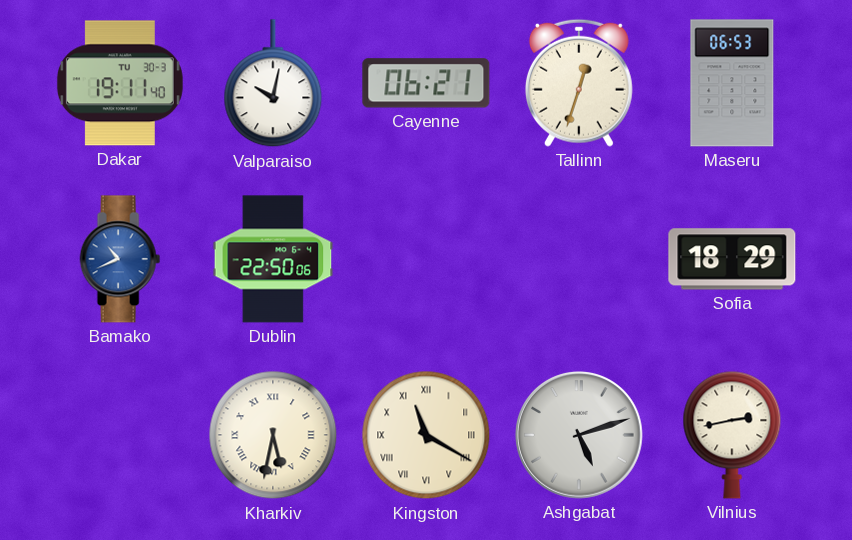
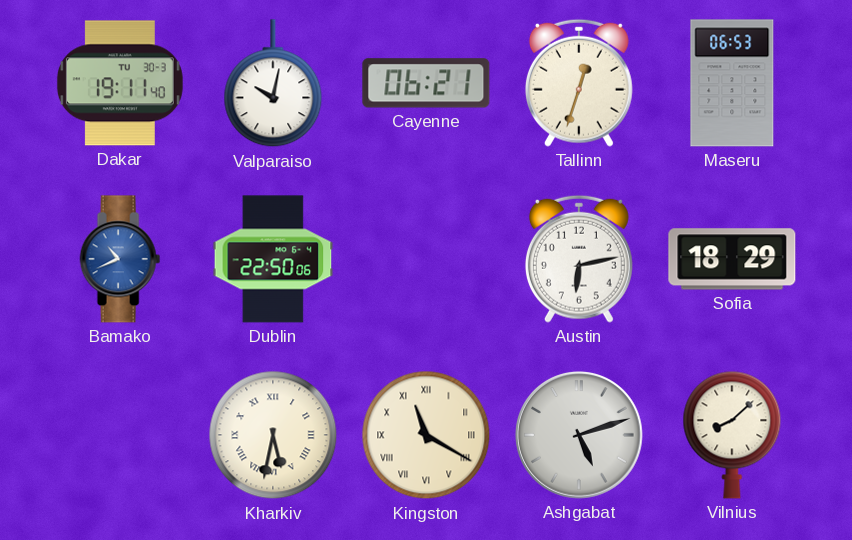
Austin: none -> 6:13
Vilnius: 2:43 -> 8:08
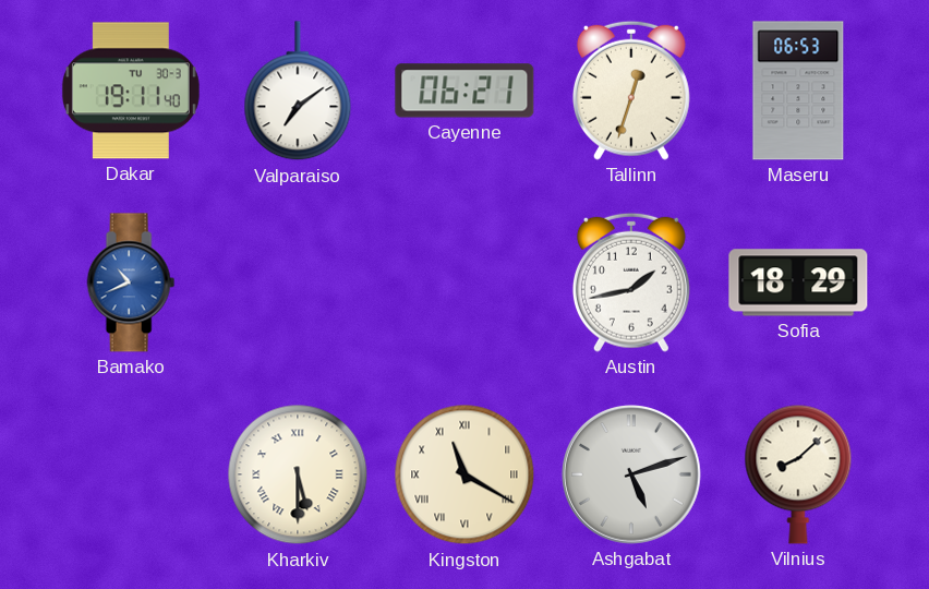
Valparaiso: 10:02 -> 7:09
Dublin: 22:50 -> none
Austin: 6:13 -> 1:43
Kharkiv: 5:32 -> 5:30
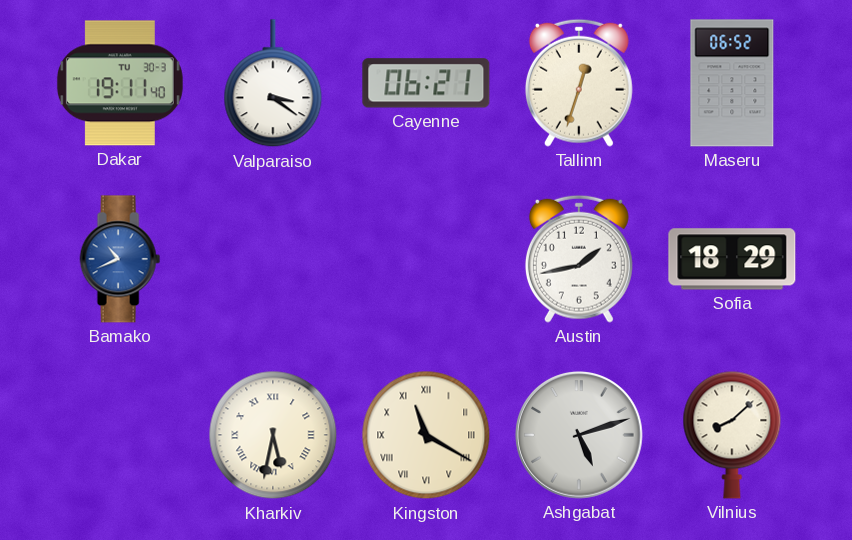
Valparaiso: 7:09 -> 3:21
Maseru: 06:53 -> 06:52
Kharkiv: 5:30 -> 5:32
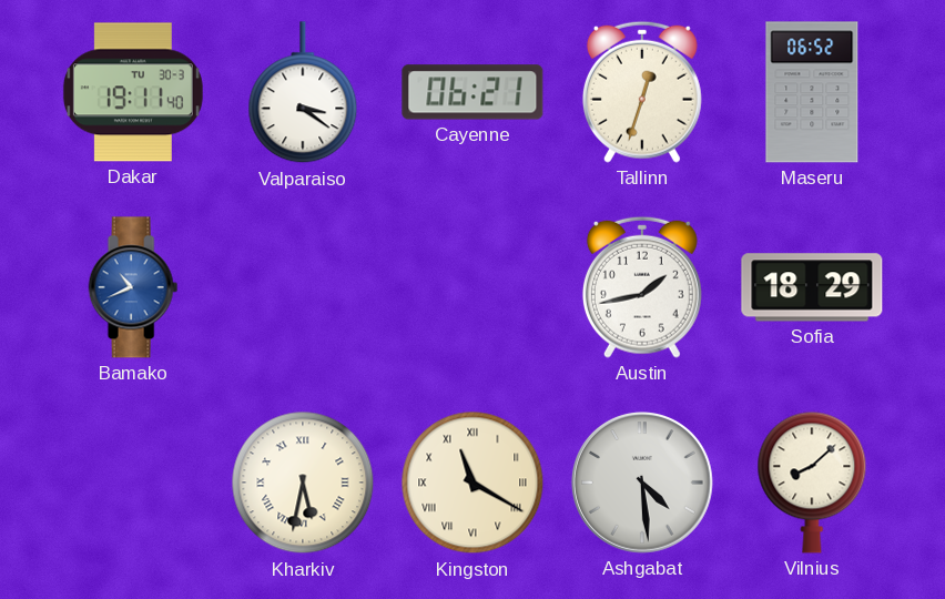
Ashgabat: 5:12 -> 4:29
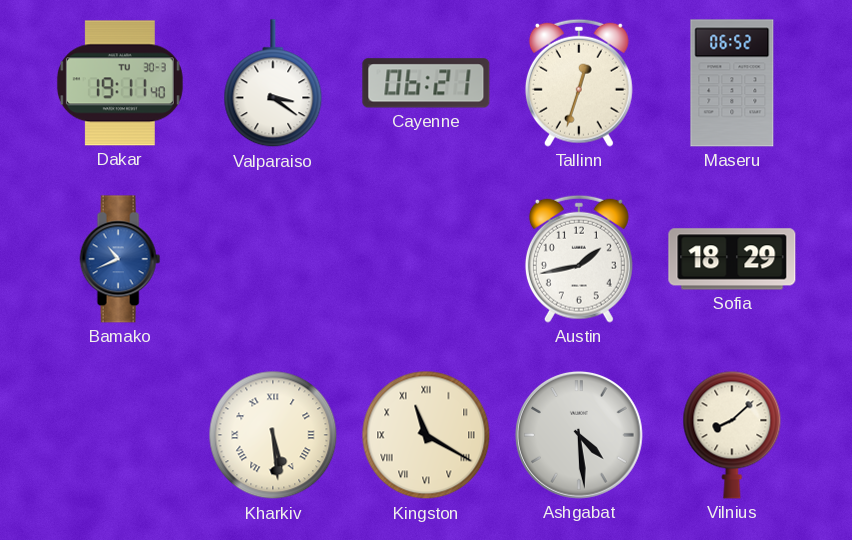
Kharkiv: 5:32 -> 5:29
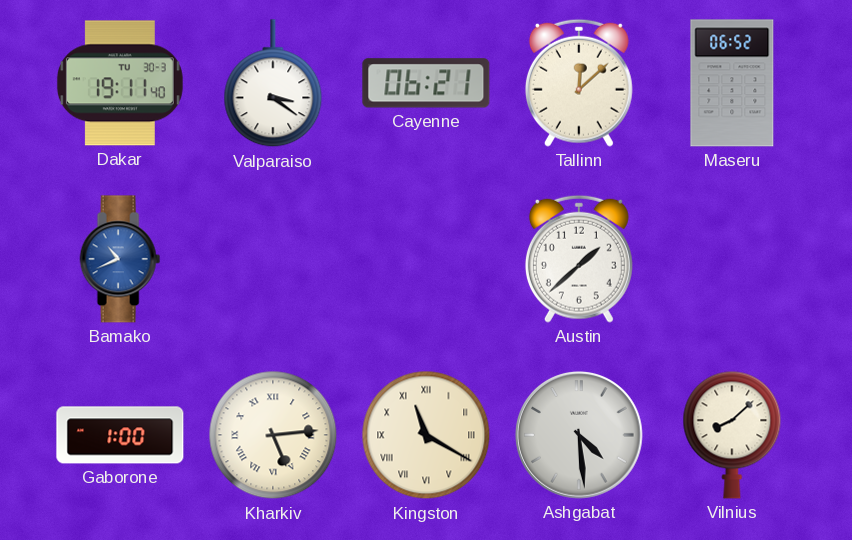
Tallinn: 12:33 -> 12:08
Austin: 1:43 -> 1:38
Sofia: 18:29 -> none
Gaborone: none -> 1:00
Kharkiv: 5:29 -> 5:14
